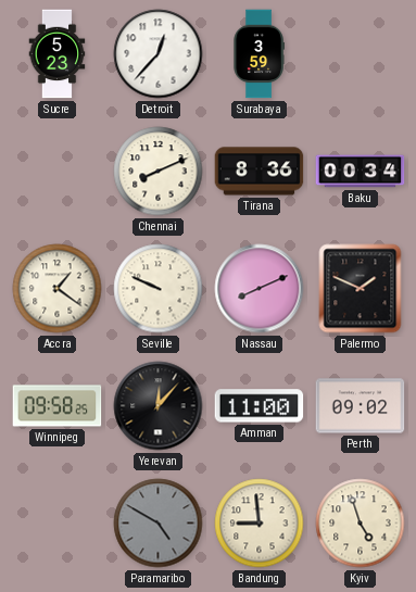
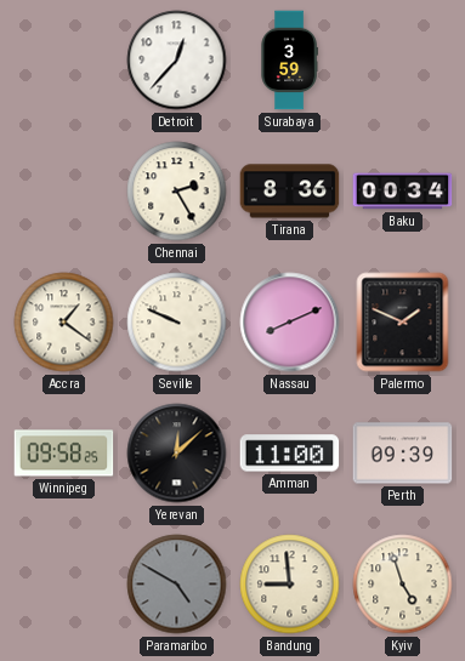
Sucre: 5:23 -> none
Chennai: 8:11 -> 2:25
Yerevan: 12:07 -> 12:08
Perth: 09:02 -> 09:39
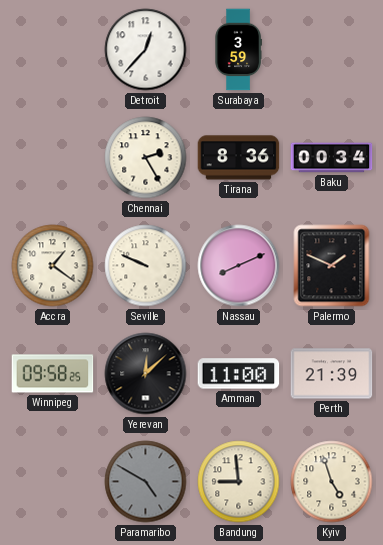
Perth: 09:39 -> 21:39
